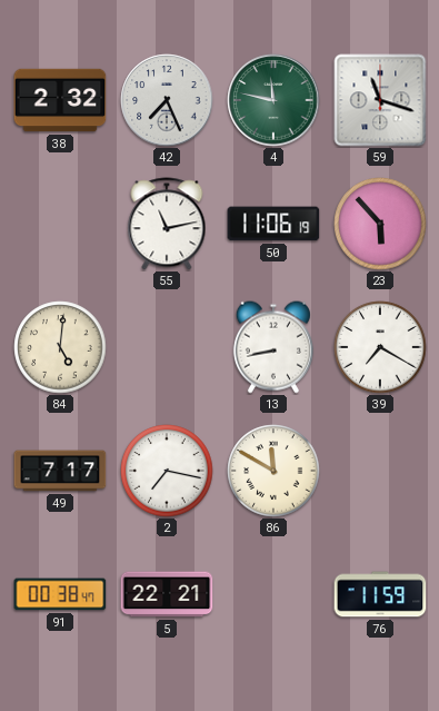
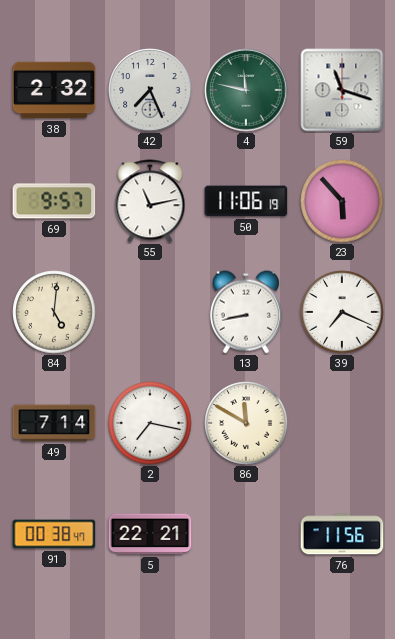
69: none -> 9:57
39: 7:20 -> 7:19
49: 7:17 -> 7:14
76: 11:59 -> 11:56
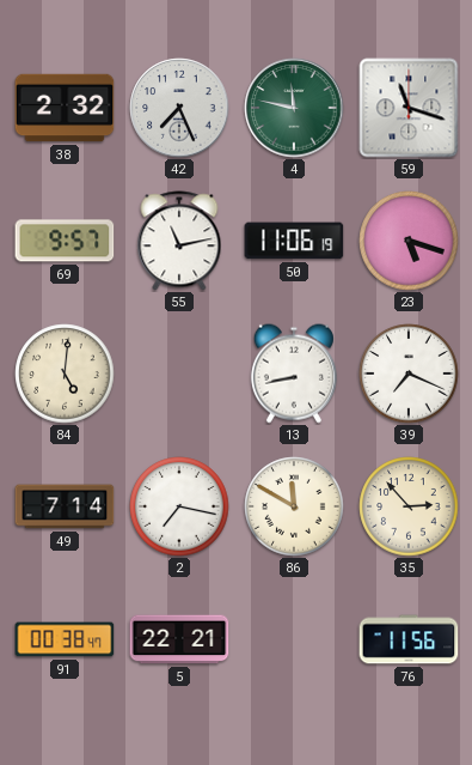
23: 5:53 -> 5:18
35: none -> 2:53
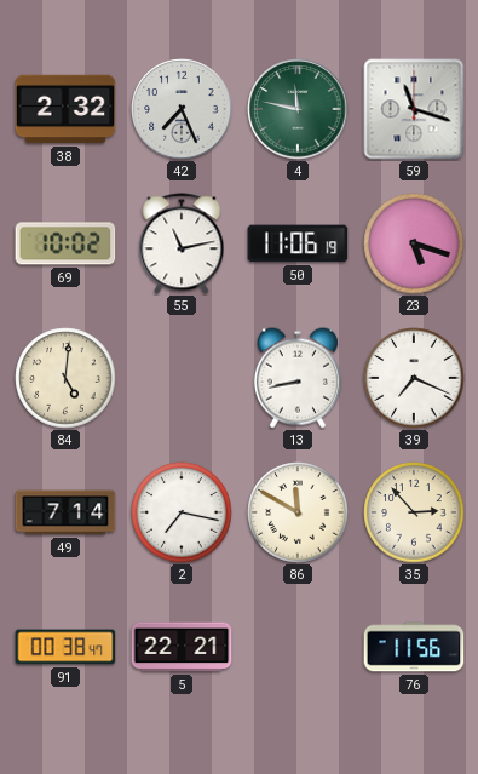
69: 9:57 -> 10:02
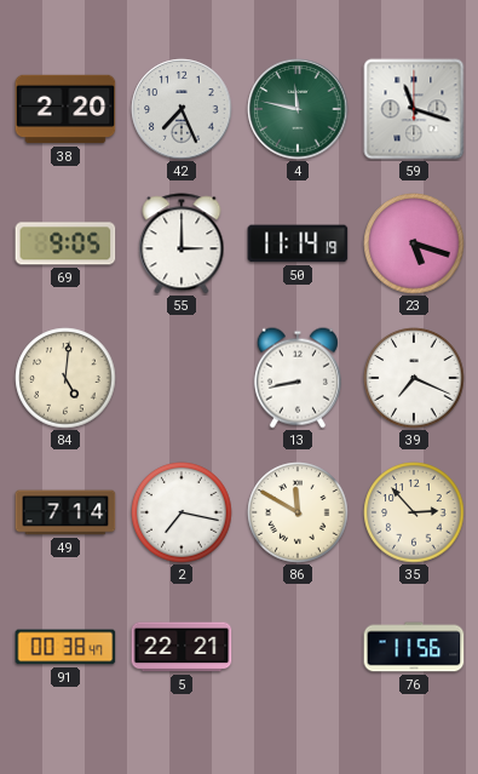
38: 2:32 -> 2:20
69: 10:02 -> 9:05
55: 11:13 -> 3:00
50: 11:06 -> 11:14
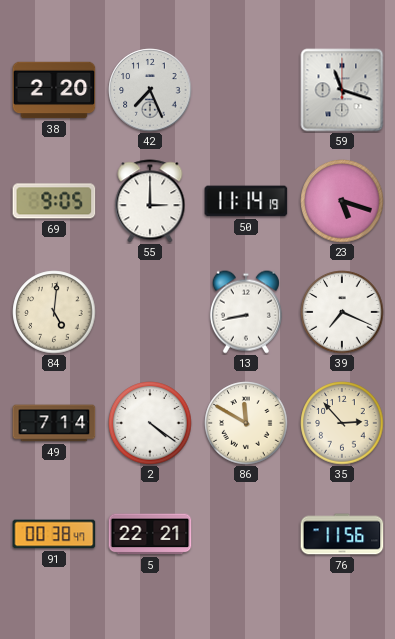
4: 11:47 -> none
2: 7:17 -> 4:21
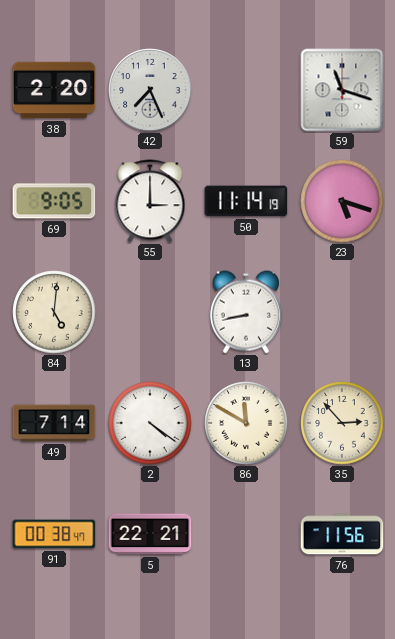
39: 7:19 -> none
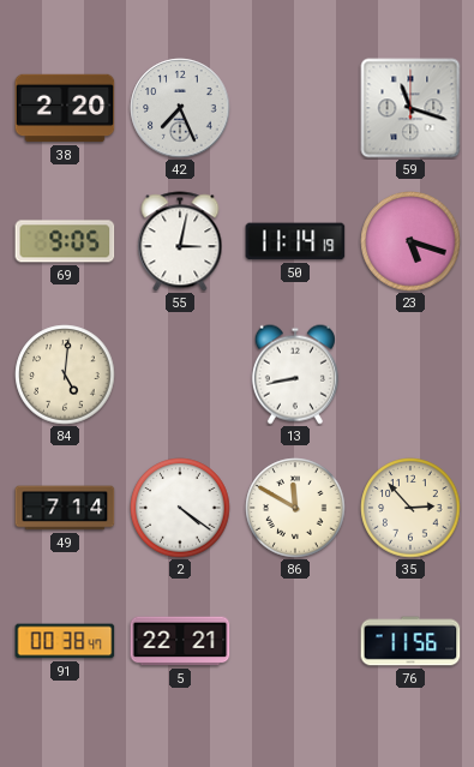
55: 3:00 -> 3:02
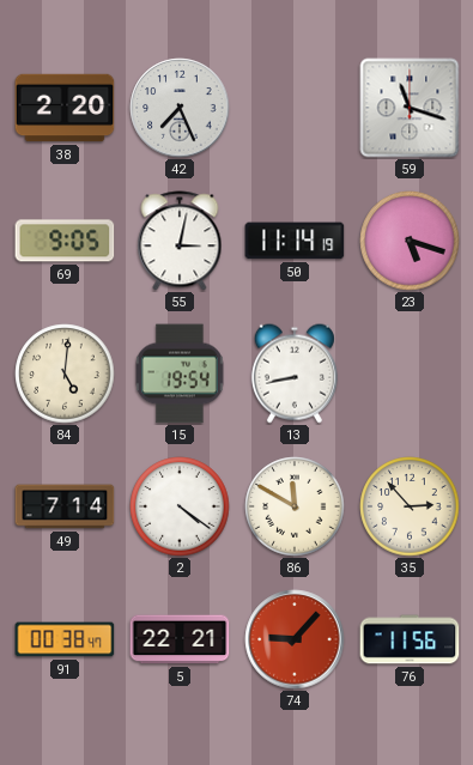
15: none -> 19:54
74: none -> 9:07
